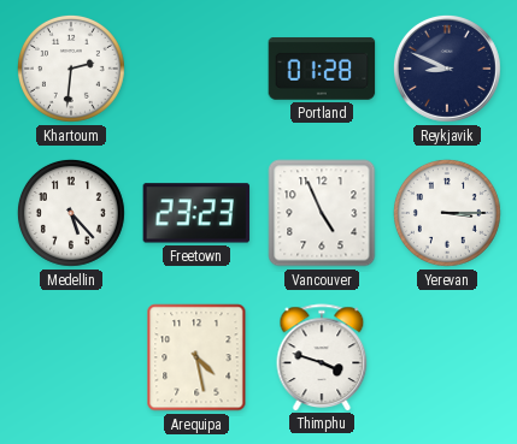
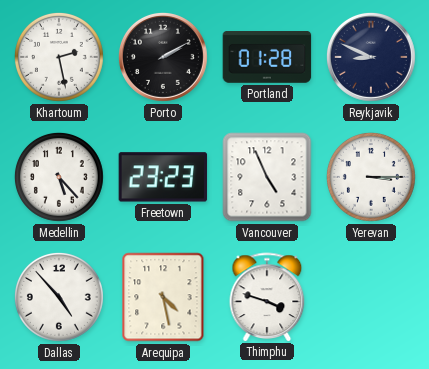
Khartoum: 2:31 -> 2:28
Porto: none -> 2:10
Dallas: none -> 4:53
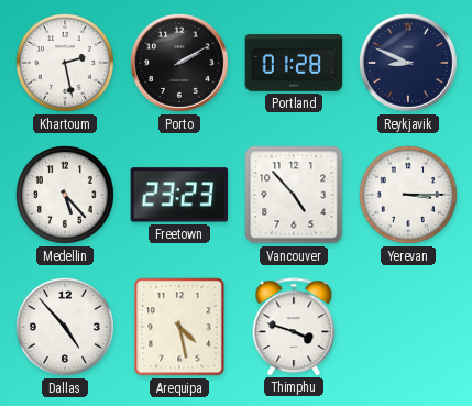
Vancouver: 4:56 -> 4:53
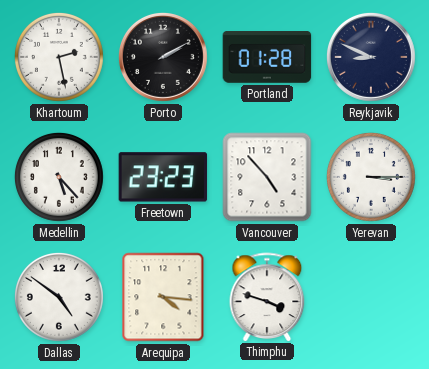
Dallas: 4:53 -> 4:51
Arequipa: 4:28 -> 4:16
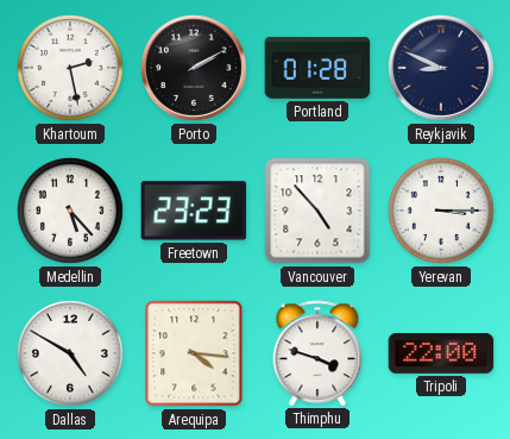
Dallas: 4:51 -> 4:50
Tripoli: none -> 22:00
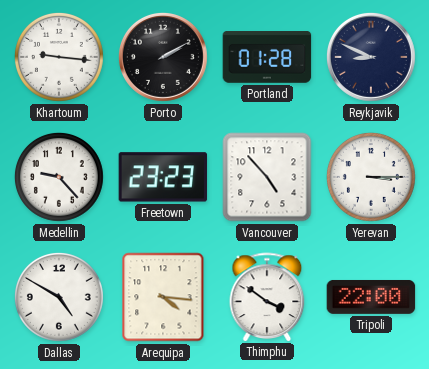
Khartoum: 2:28 -> 9:16
Medellin: 5:23 -> 9:23
Thimphu: 3:48 -> 3:51
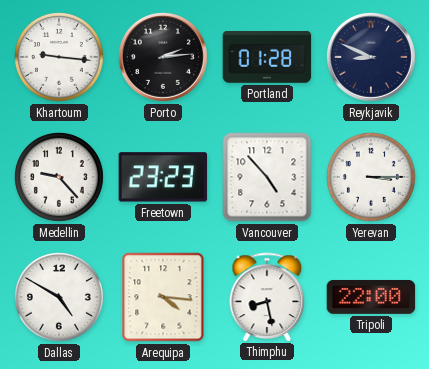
Porto: 2:10 -> 2:14
Thimphu: 3:51 -> 8:28
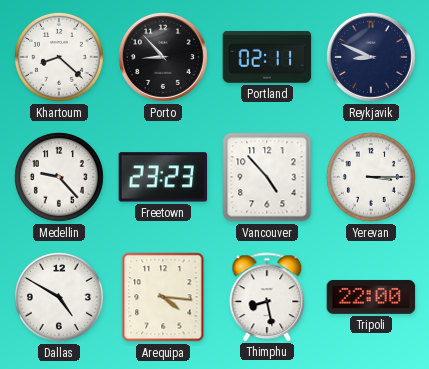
Khartoum: 9:16 -> 8:22
Porto: 2:14 -> 8:53
Portland: 01:28 -> 02:11
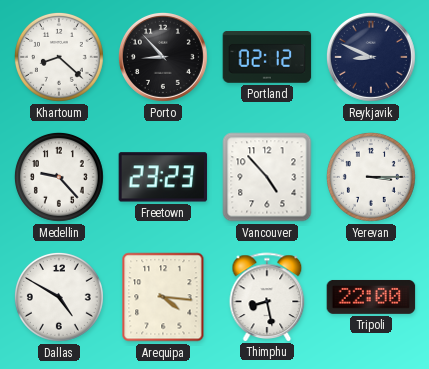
Portland: 02:11 -> 02:12
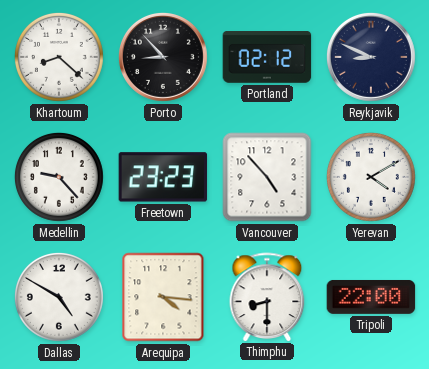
Yerevan: 3:15 -> 4:10
Thimphu: 8:28 -> 8:30
